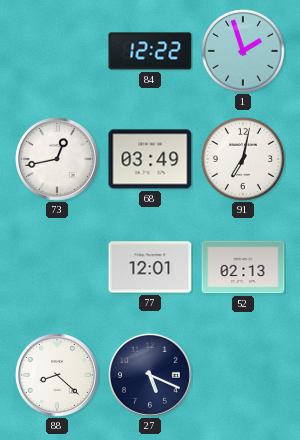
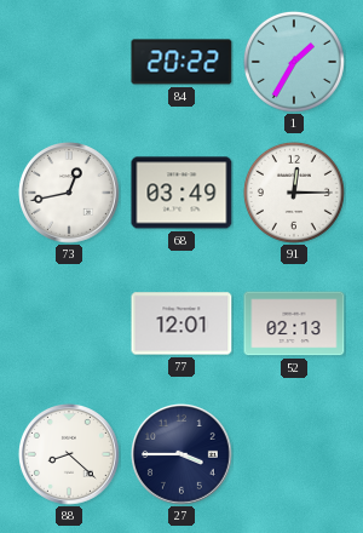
84: 12:22 -> 20:22
1: 1:57 -> 1:35
91: 7:02 -> 12:15
27: 5:19 -> 3:45
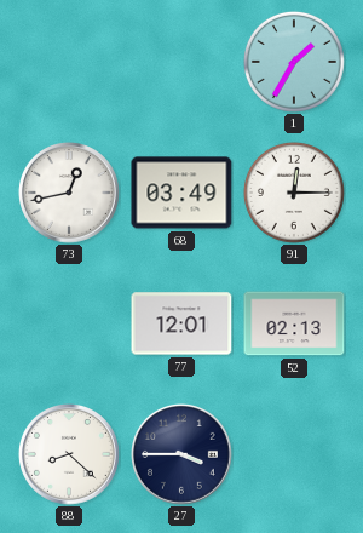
84: 20:22 -> none
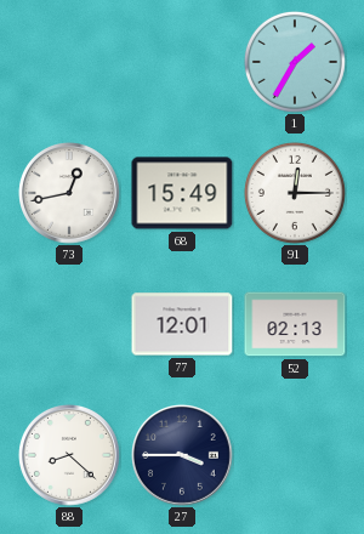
68: 03:49 -> 15:49
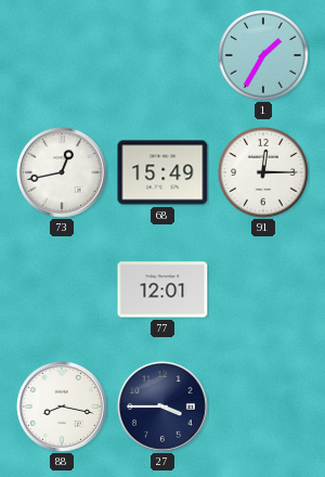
52: 02:13 -> none
88: 8:22 -> 8:17
